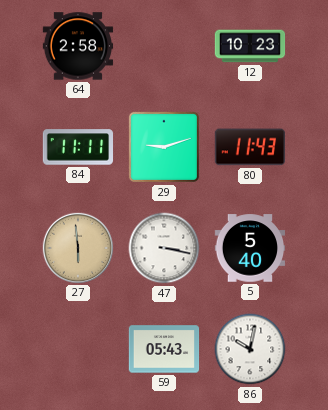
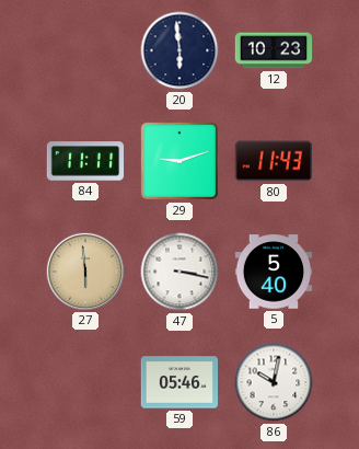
64: 2:58 -> none
20: none -> 5:59
59: 05:43 -> 05:46
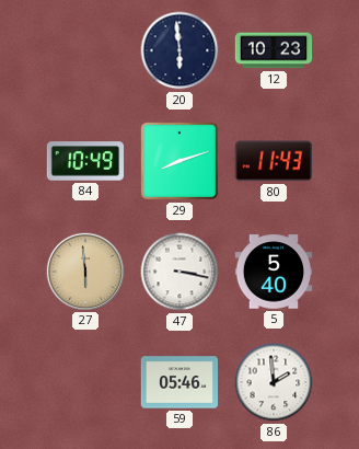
84: 11:11 -> 10:49
29: 9:12 -> 8:12
86: 10:02 -> 1:59
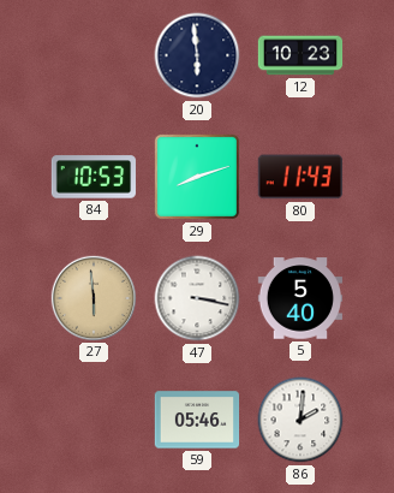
84: 10:49 -> 10:53
86: 1:59 -> 2:01
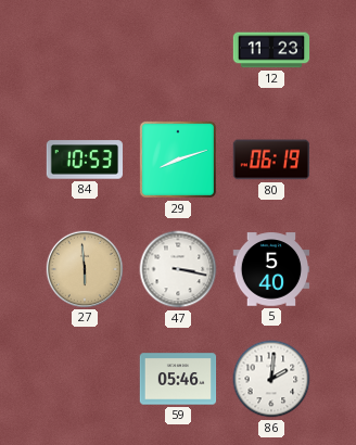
20: 5:59 -> none
12: 10:23 -> 11:23
80: 11:43 -> 06:19
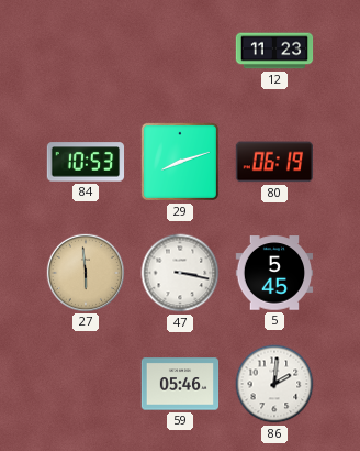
5: 5:40 -> 5:45
